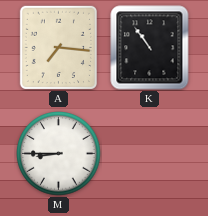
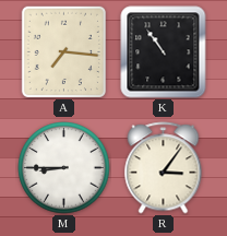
R: none -> 3:06
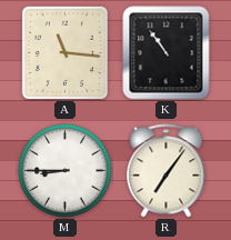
A: 7:16 -> 11:16
R: 3:06 -> 7:06
